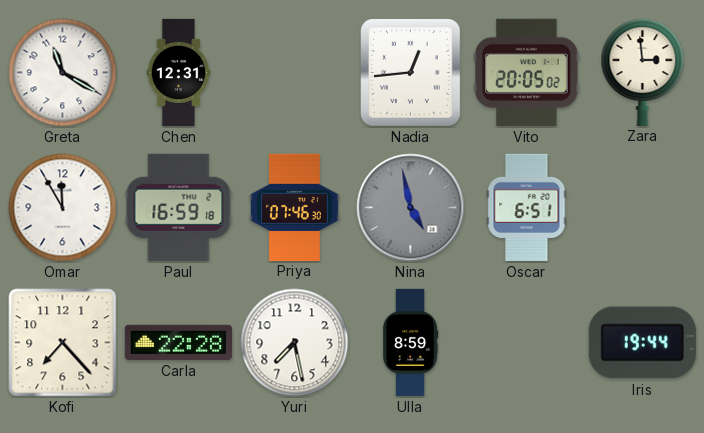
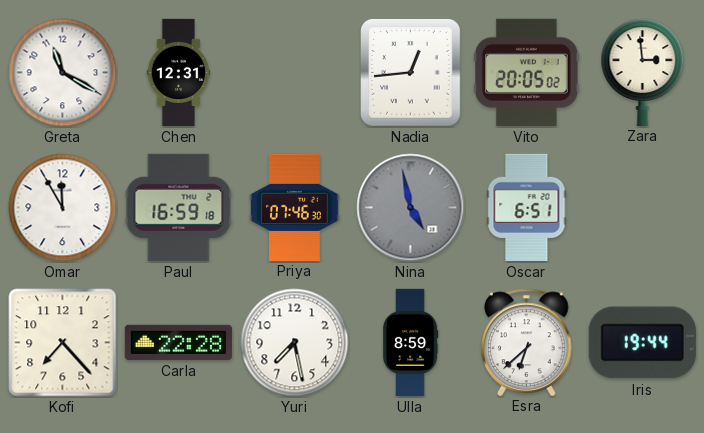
Esra: none -> 6:38
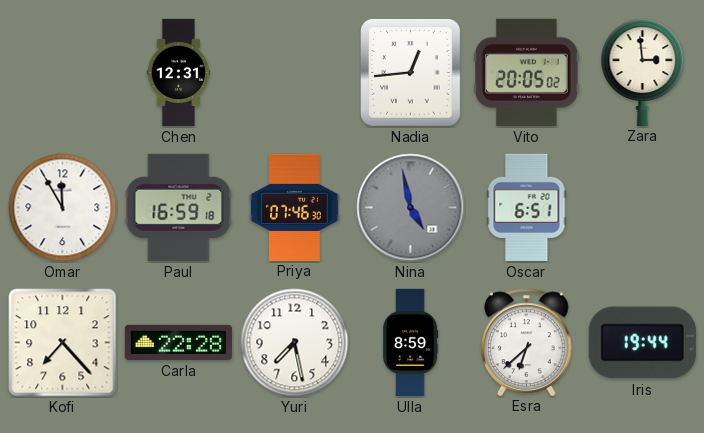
Greta: 11:20 -> none
